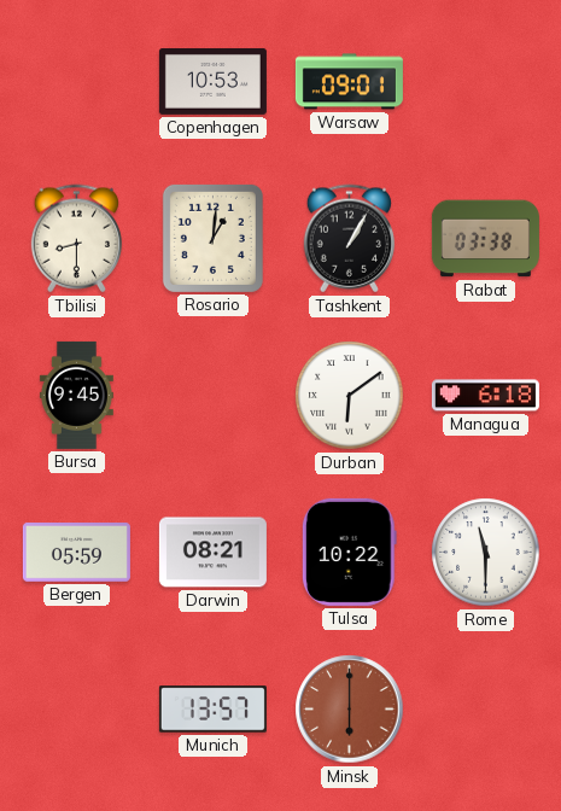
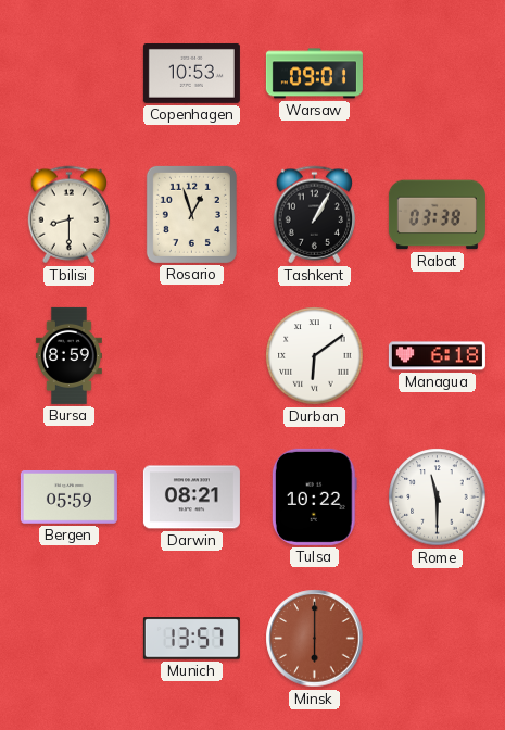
Rosario: 1:01 -> 12:57
Bursa: 9:45 -> 8:59
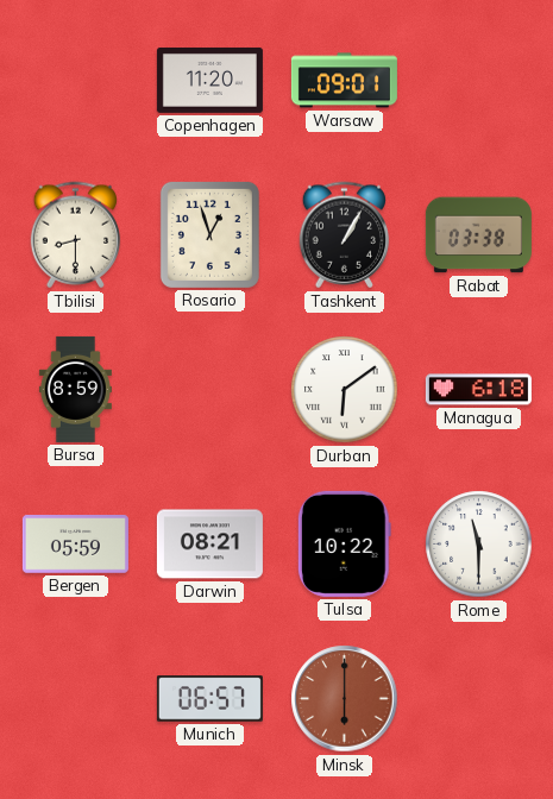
Copenhagen: 10:53 -> 11:20
Munich: 13:57 -> 06:57
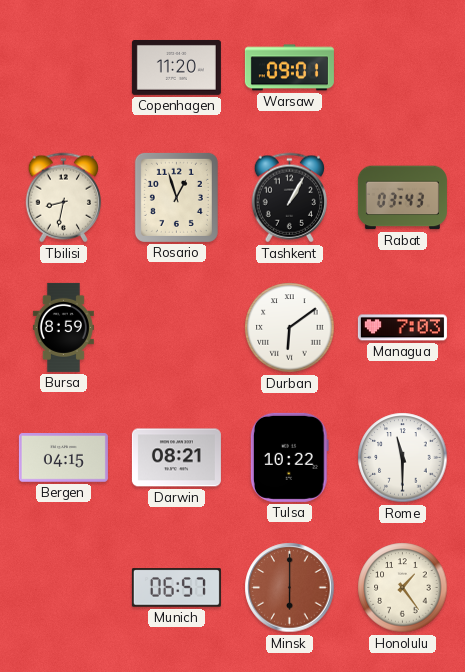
Tbilisi: 8:30 -> 8:32
Rabat: 03:38 -> 03:43
Managua: 6:18 -> 7:03
Bergen: 05:59 -> 04:15
Honolulu: none -> 1:24
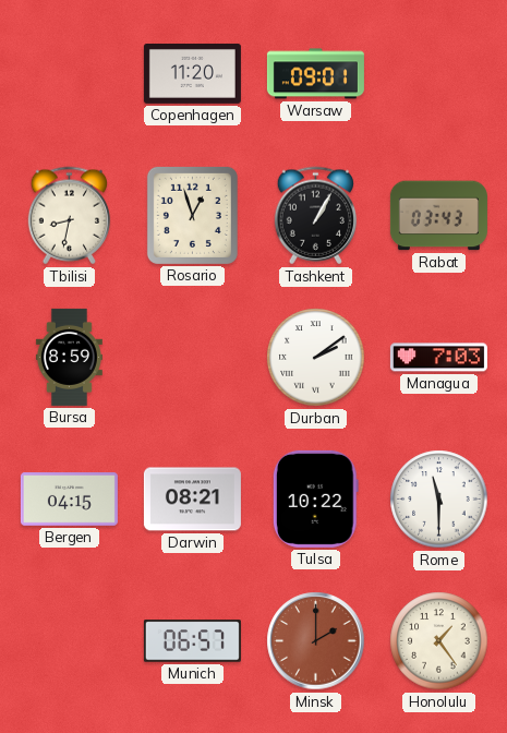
Durban: 6:09 -> 2:09
Minsk: 6:00 -> 2:00
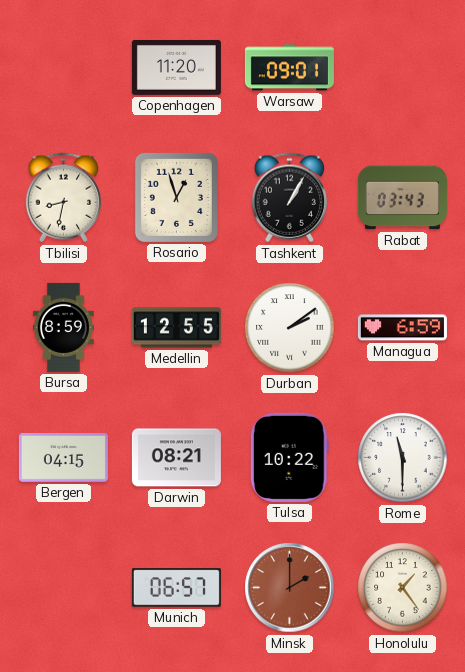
Medellin: none -> 12:55
Managua: 7:03 -> 6:59
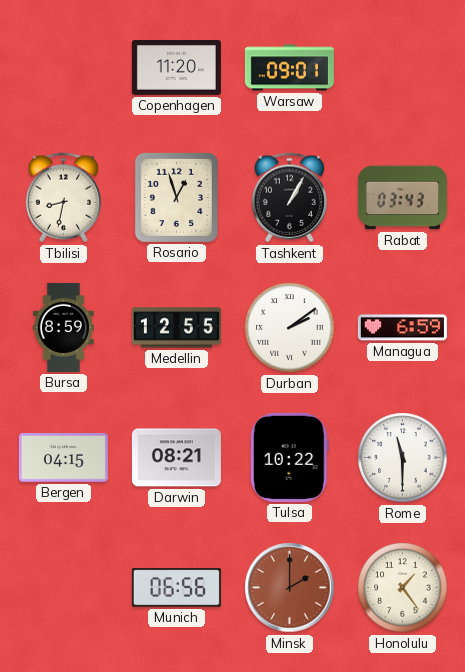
Munich: 06:57 -> 06:56
